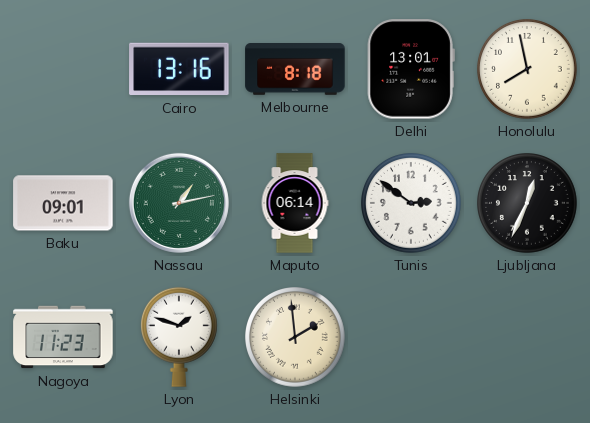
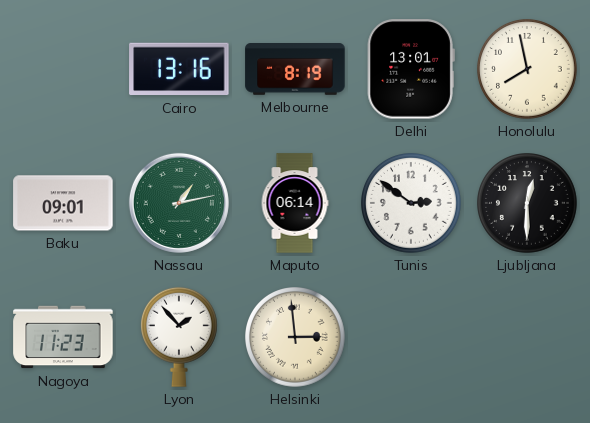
Melbourne: 8:18 -> 8:19
Ljubljana: 12:34 -> 12:30
Lyon: 1:48 -> 1:53
Helsinki: 1:59 -> 2:59
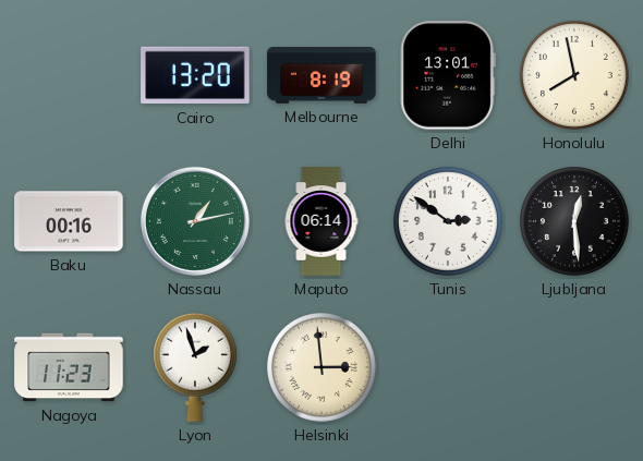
Cairo: 13:16 -> 13:20
Baku: 09:01 -> 00:16
Ljubljana: 12:30 -> 12:29
Lyon: 1:53 -> 1:57
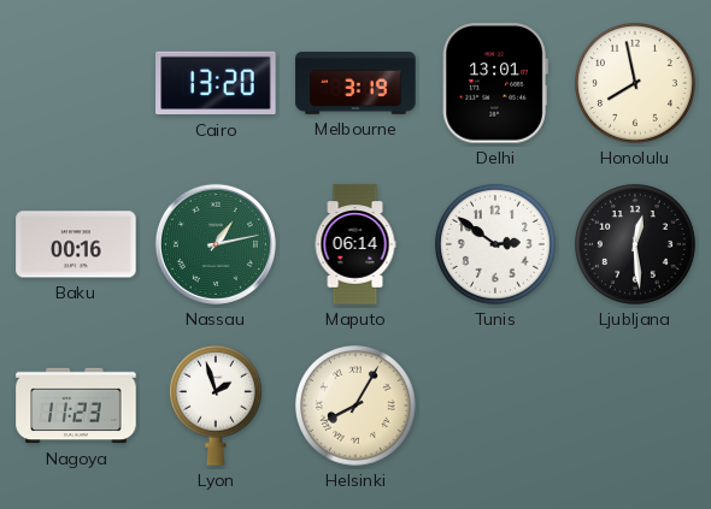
Melbourne: 8:19 -> 3:19
Helsinki: 2:59 -> 8:05
